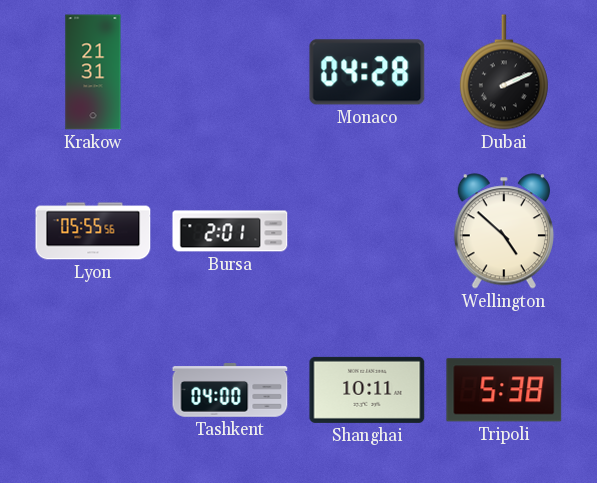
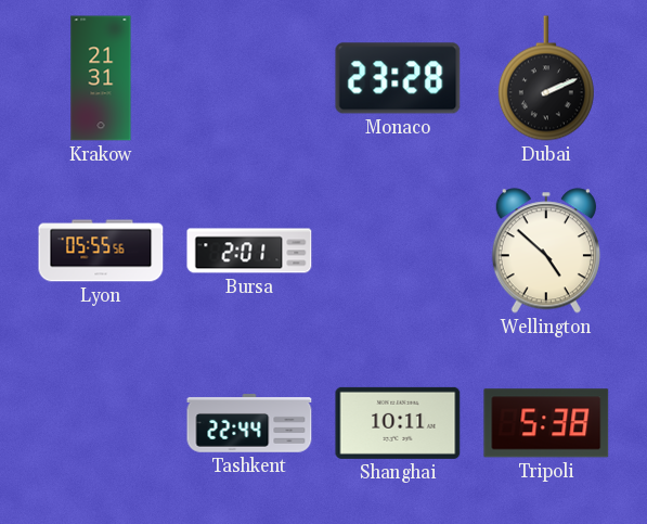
Monaco: 04:28 -> 23:28
Tashkent: 04:00 -> 22:44
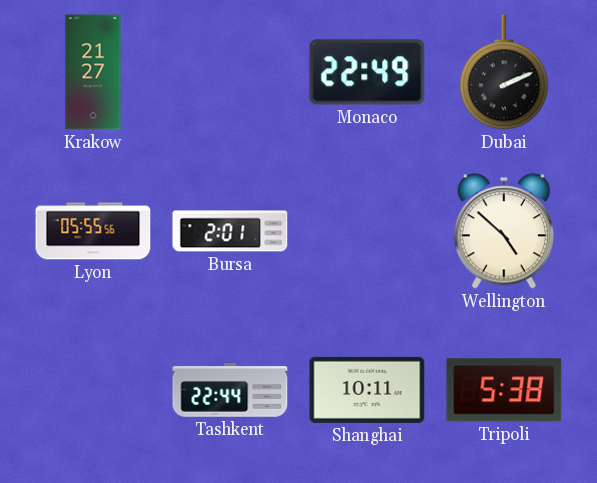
Krakow: 21:31 -> 21:27
Monaco: 23:28 -> 22:49
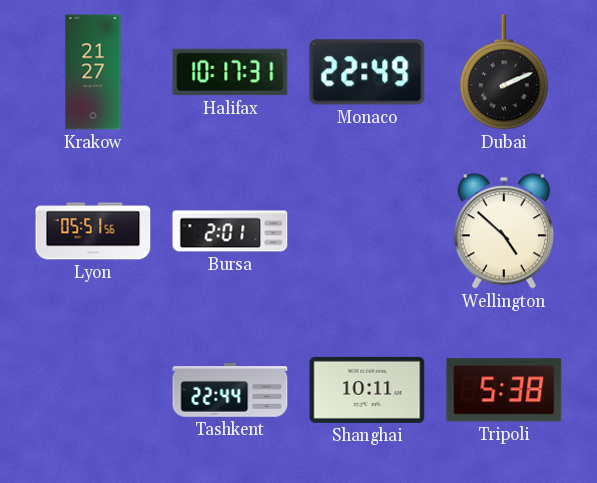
Halifax: none -> 10:17
Lyon: 05:55 -> 05:51
